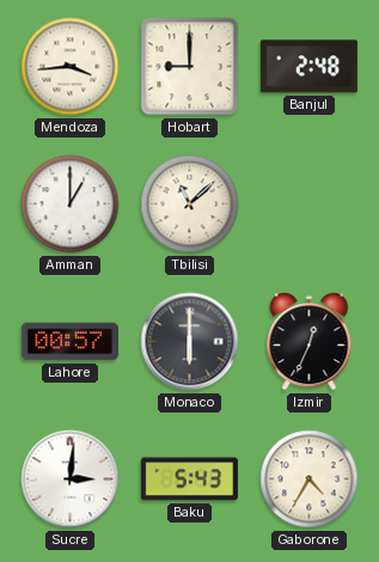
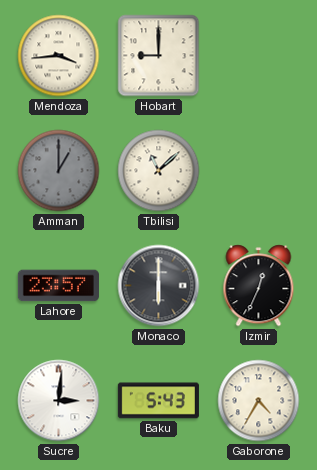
Banjul: 2:48 -> none
Amman dial: white -> grey
Lahore: 00:57 -> 23:57
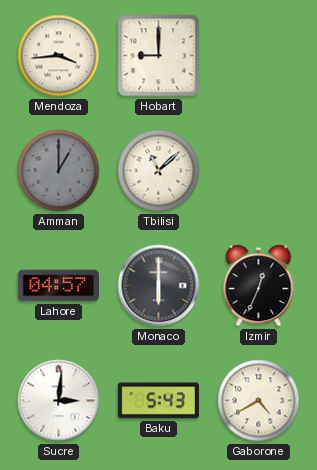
Lahore: 23:57 -> 04:57
Gaborone: 4:35 -> 4:40
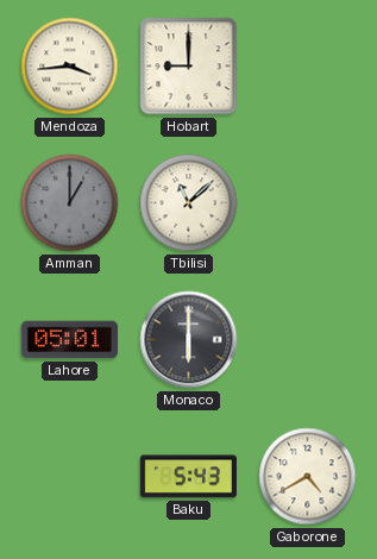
Lahore: 04:57 -> 05:01
Izmir: 12:34 -> none
Sucre: 3:01 -> none
